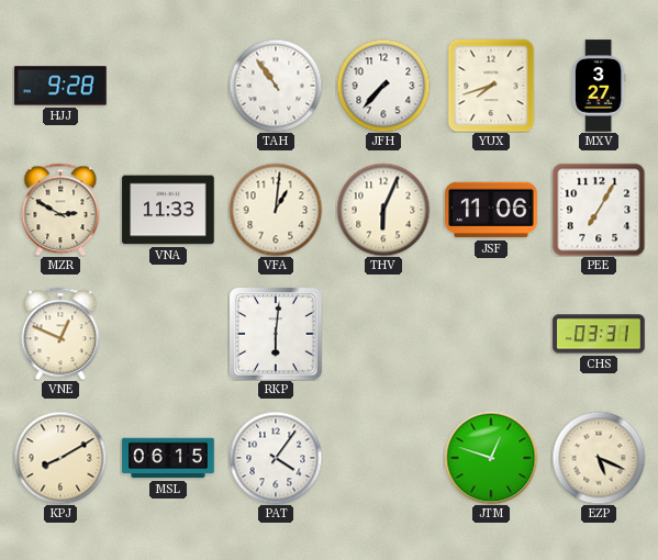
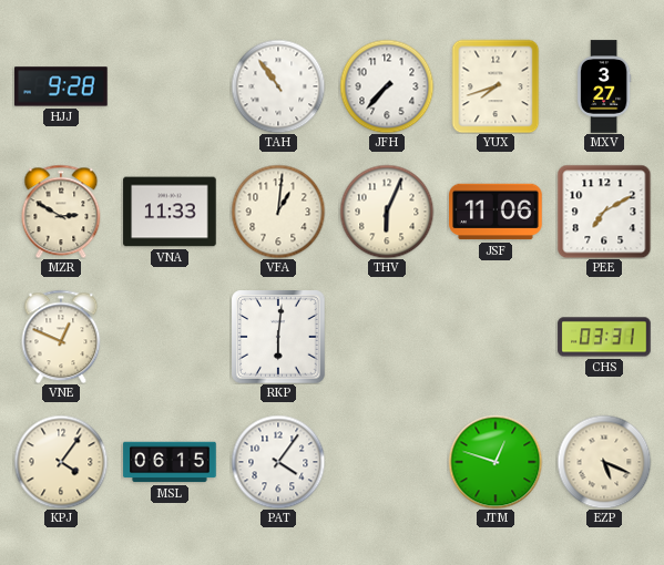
PEE: 7:05 -> 7:10
KPJ: 8:10 -> 4:06
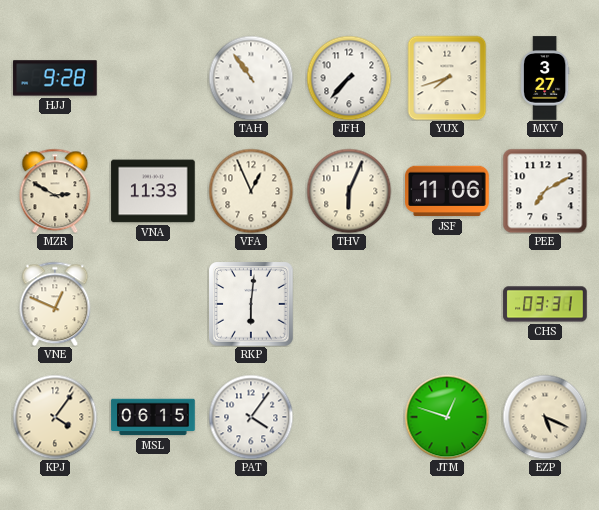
VFA: 1:01 -> 12:56
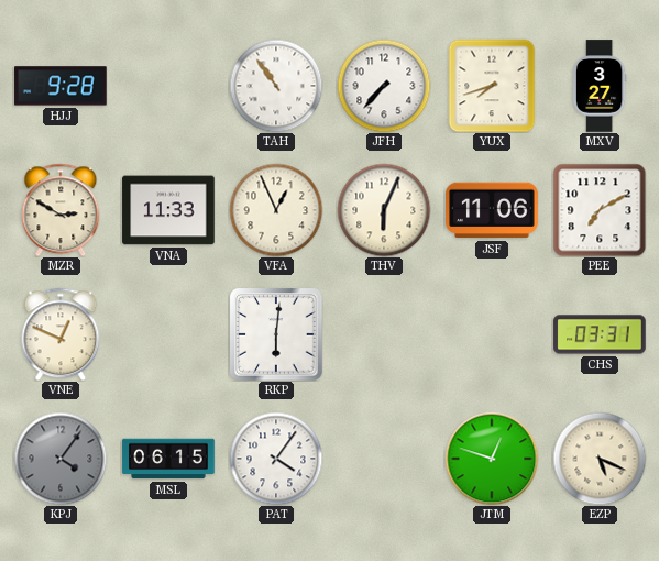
KPJ dial: cream -> grey
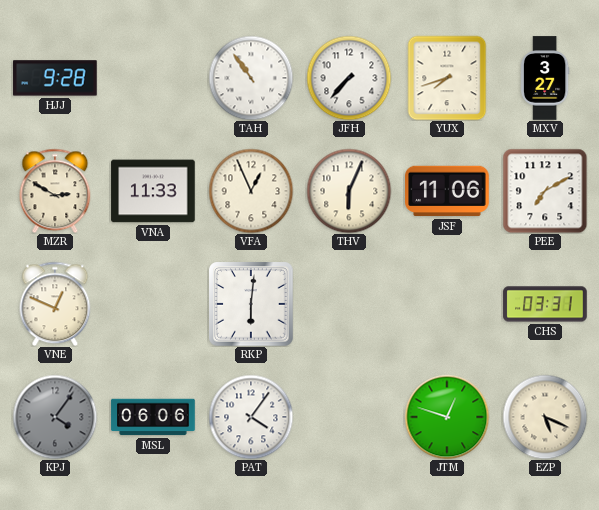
MSL: 06:15 -> 06:06
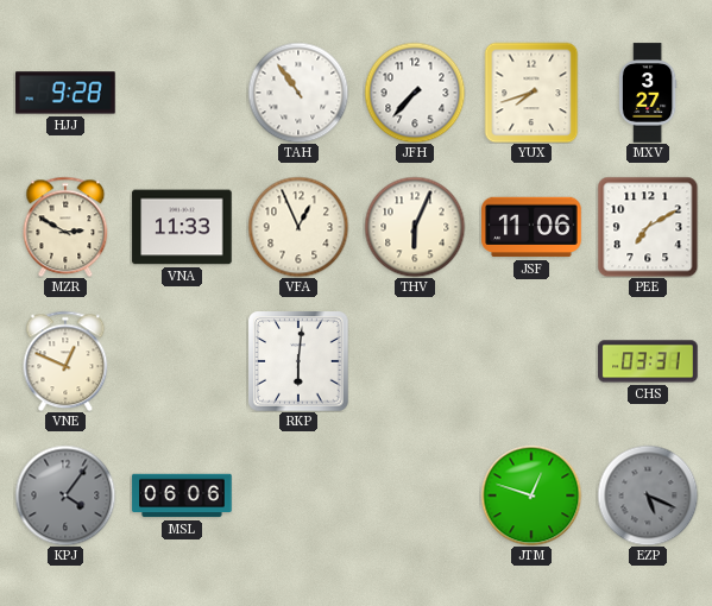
PAT: 4:06 -> none
EZP dial: cream -> grey
